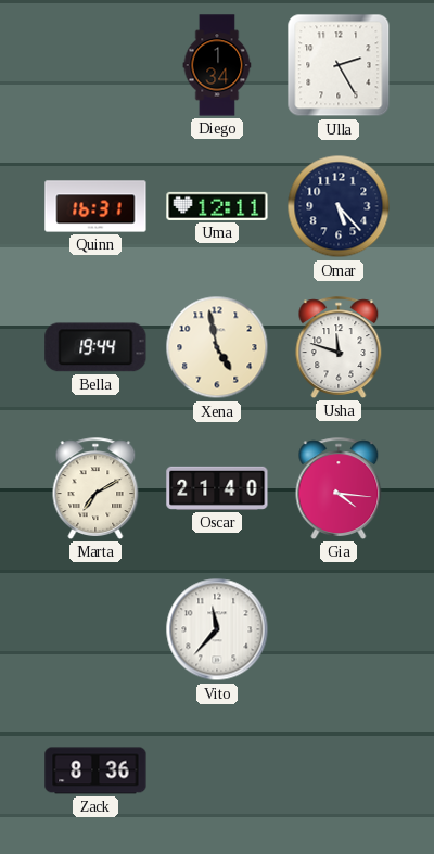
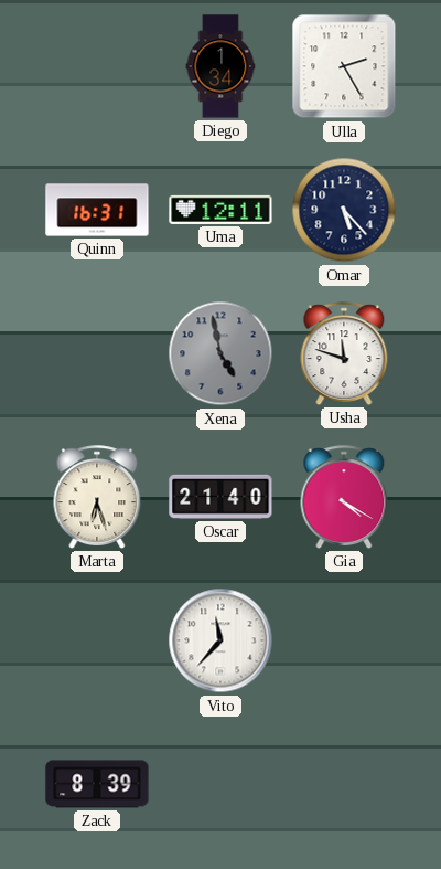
Bella: 19:44 -> none
Xena dial: cream -> grey
Marta: 7:10 -> 6:27
Gia: 4:16 -> 4:20
Zack: 8:36 -> 8:39
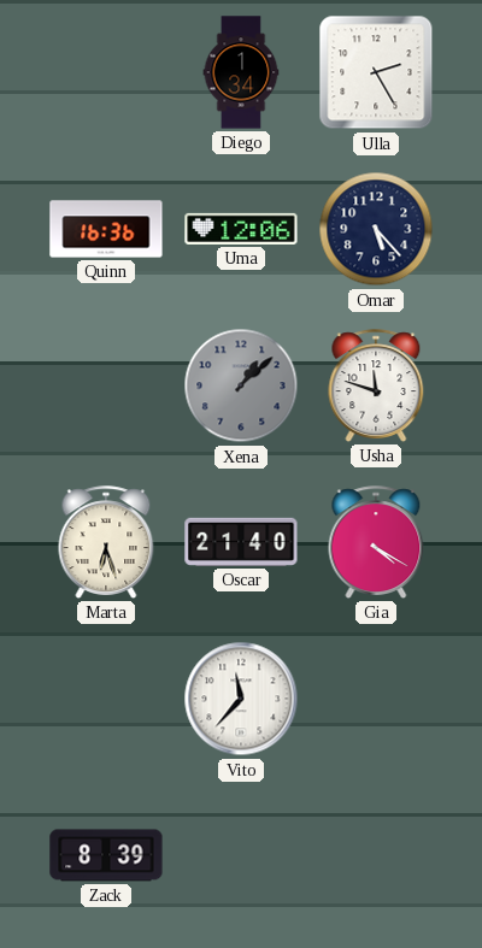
Quinn: 16:31 -> 16:36
Uma: 12:11 -> 12:06
Xena: 4:58 -> 1:08
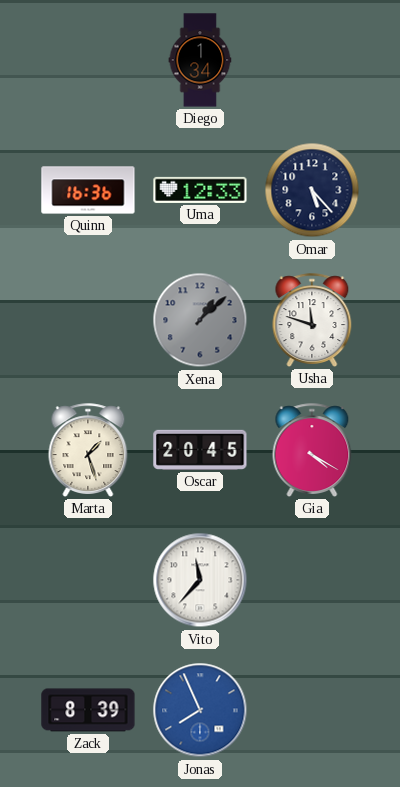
Ulla: 2:25 -> none
Uma: 12:06 -> 12:33
Marta: 6:27 -> 1:27
Oscar: 21:40 -> 20:45
Jonas: none -> 7:56
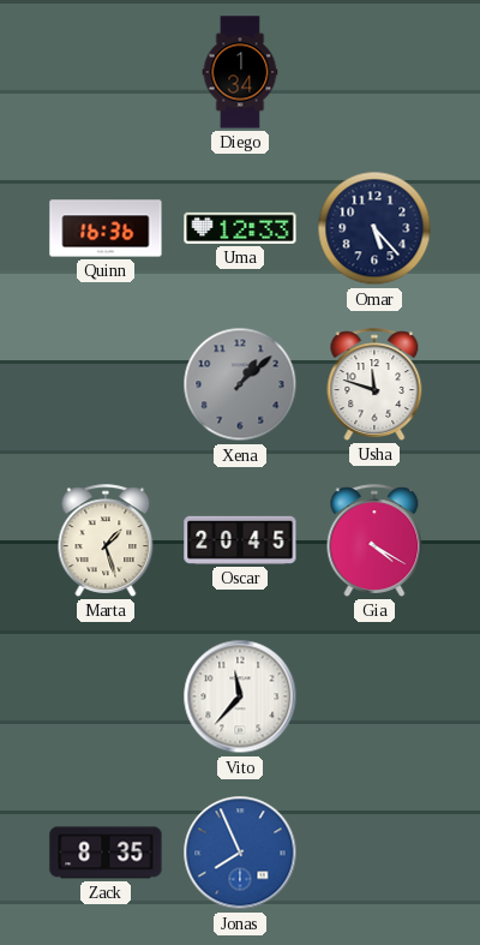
Zack: 8:39 -> 8:35
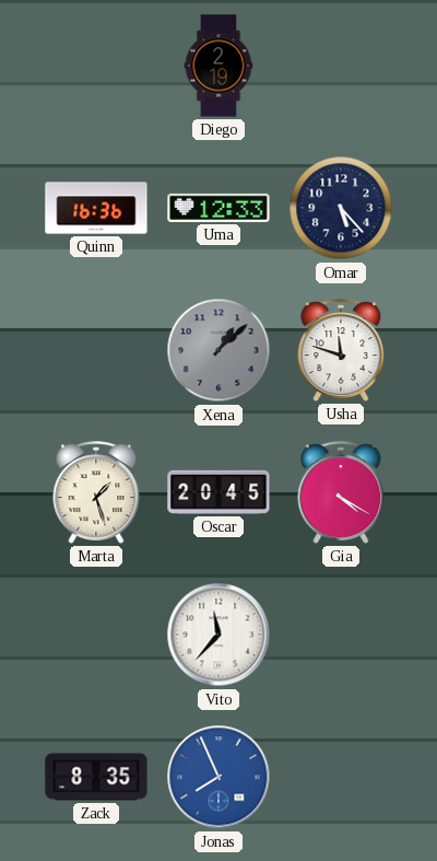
Diego: 1:34 -> 2:19
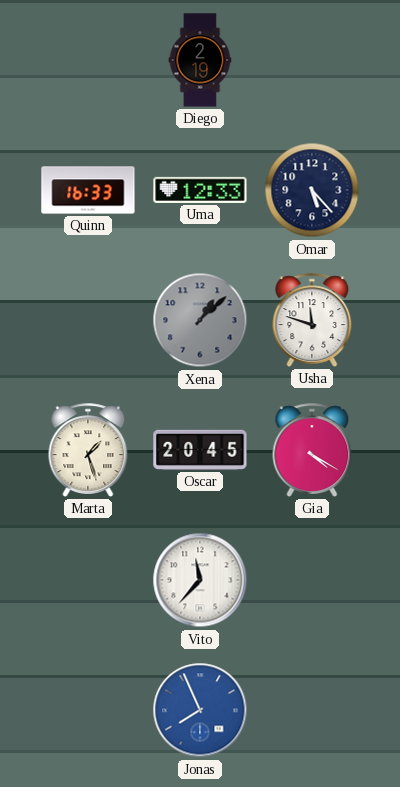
Quinn: 16:36 -> 16:33
Zack: 8:35 -> none
